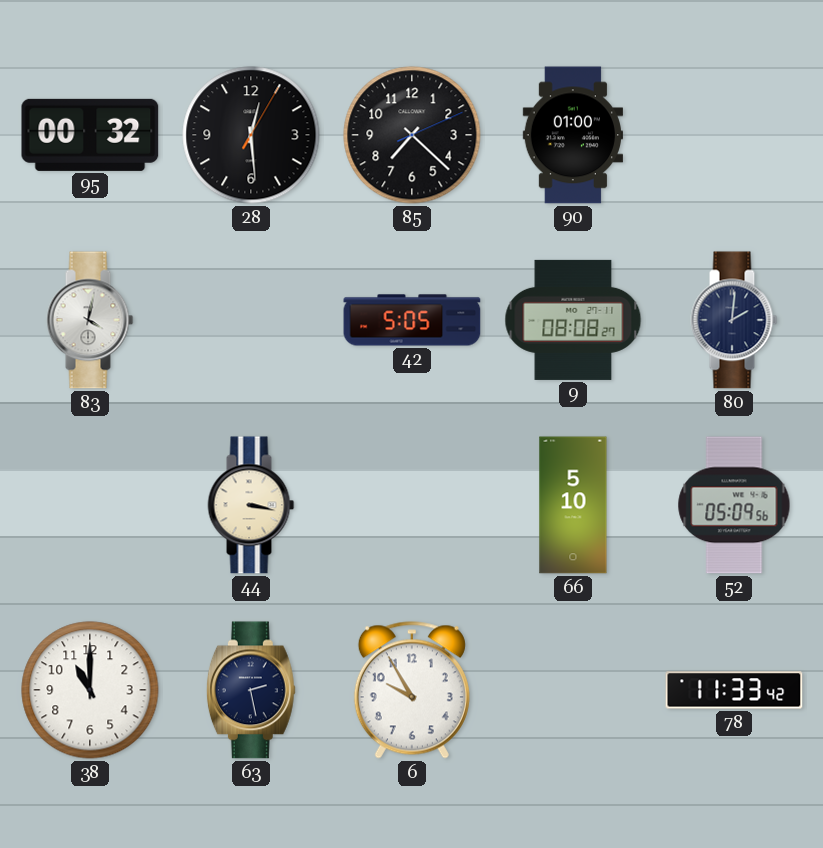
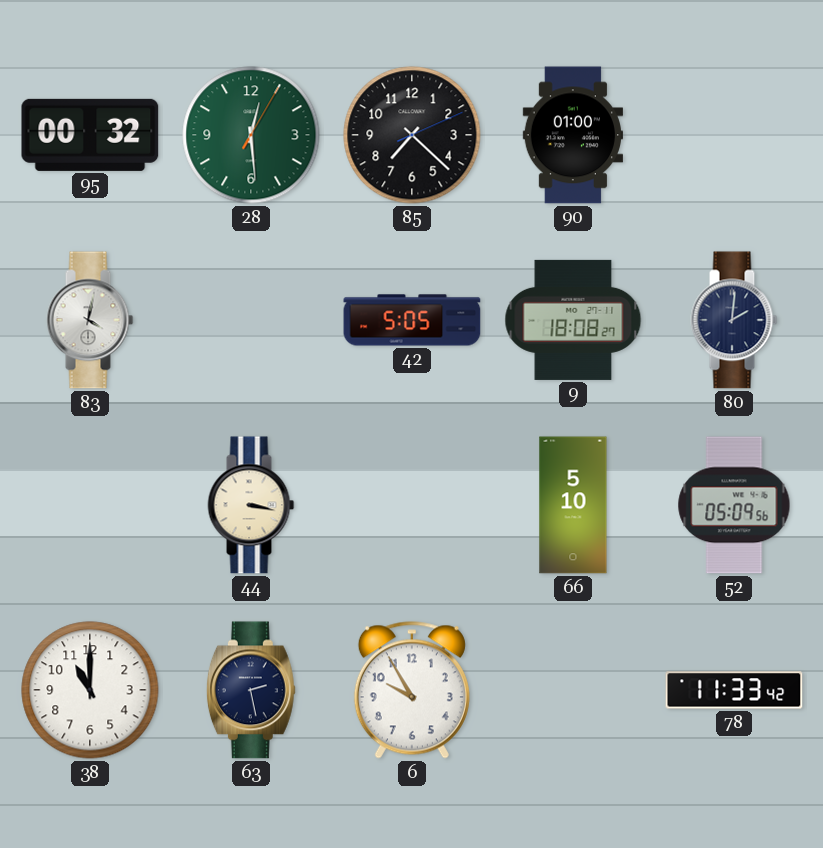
28 dial: black -> green
9: 08:08 -> 18:08
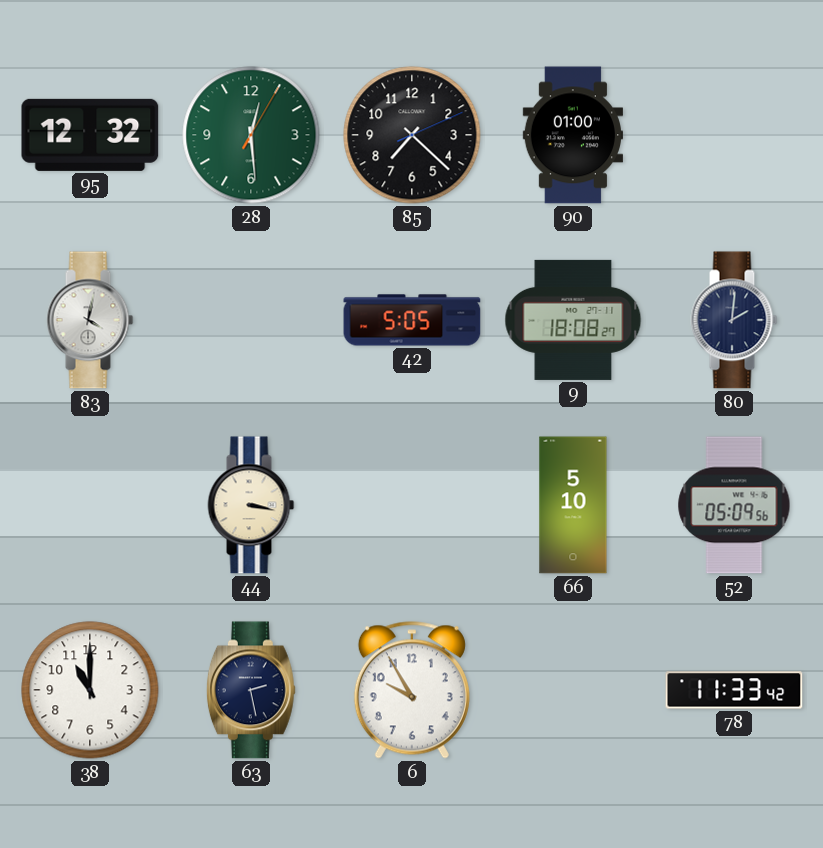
95: 00:32 -> 12:32
